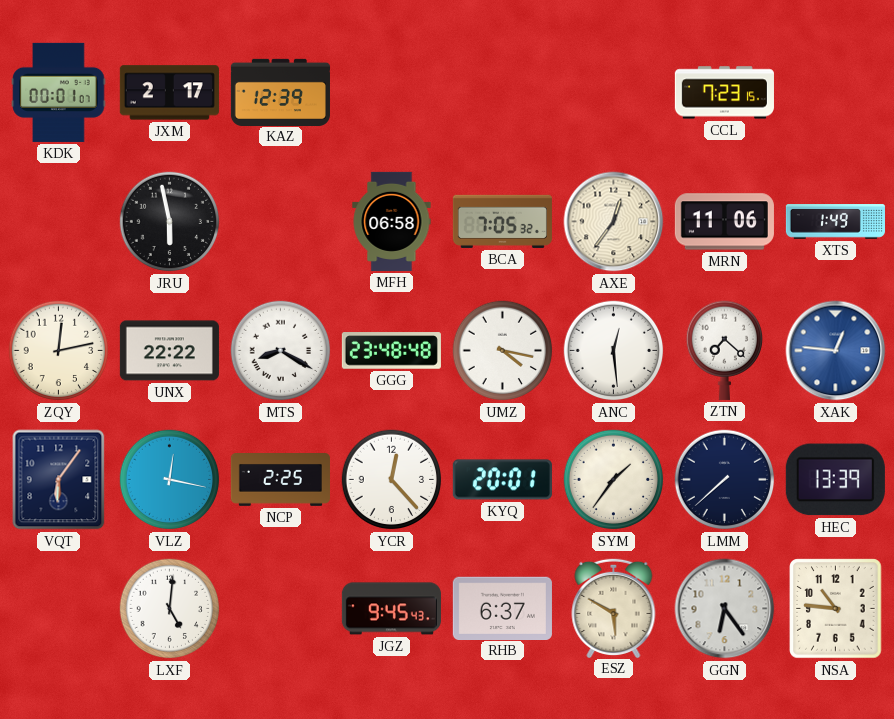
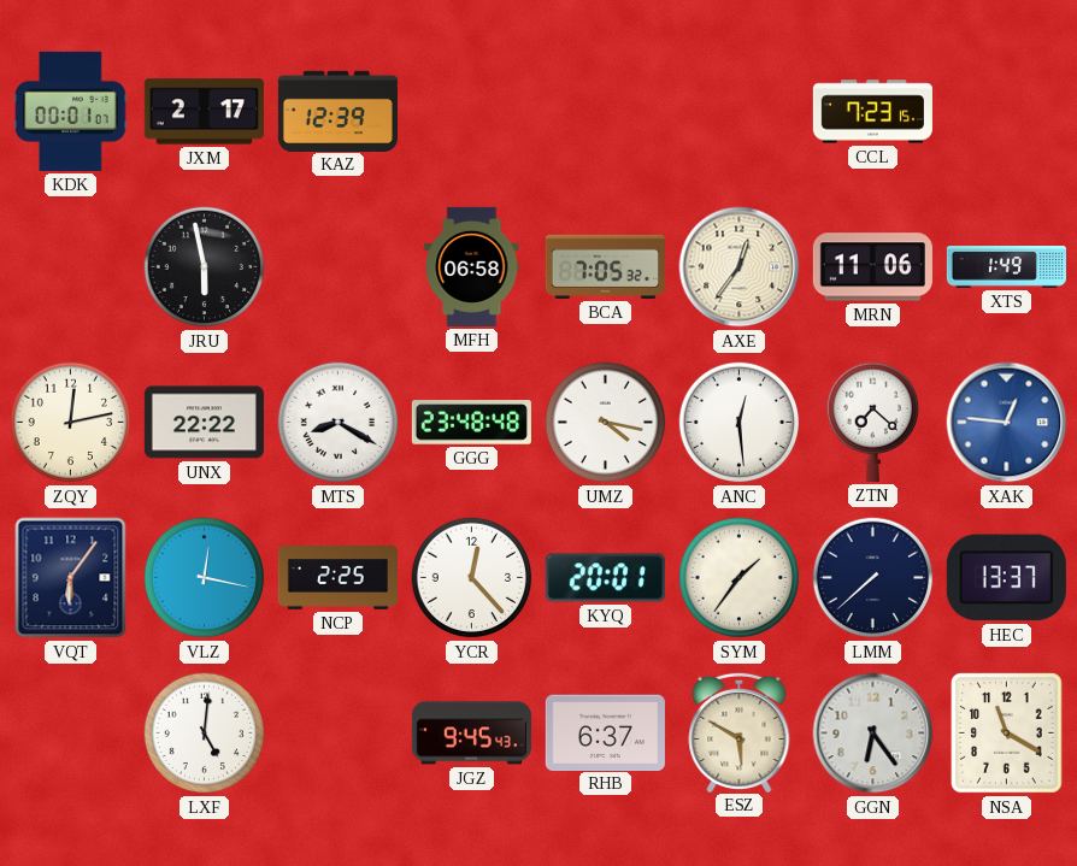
HEC: 13:39 -> 13:37
NSA: 10:46 -> 11:20
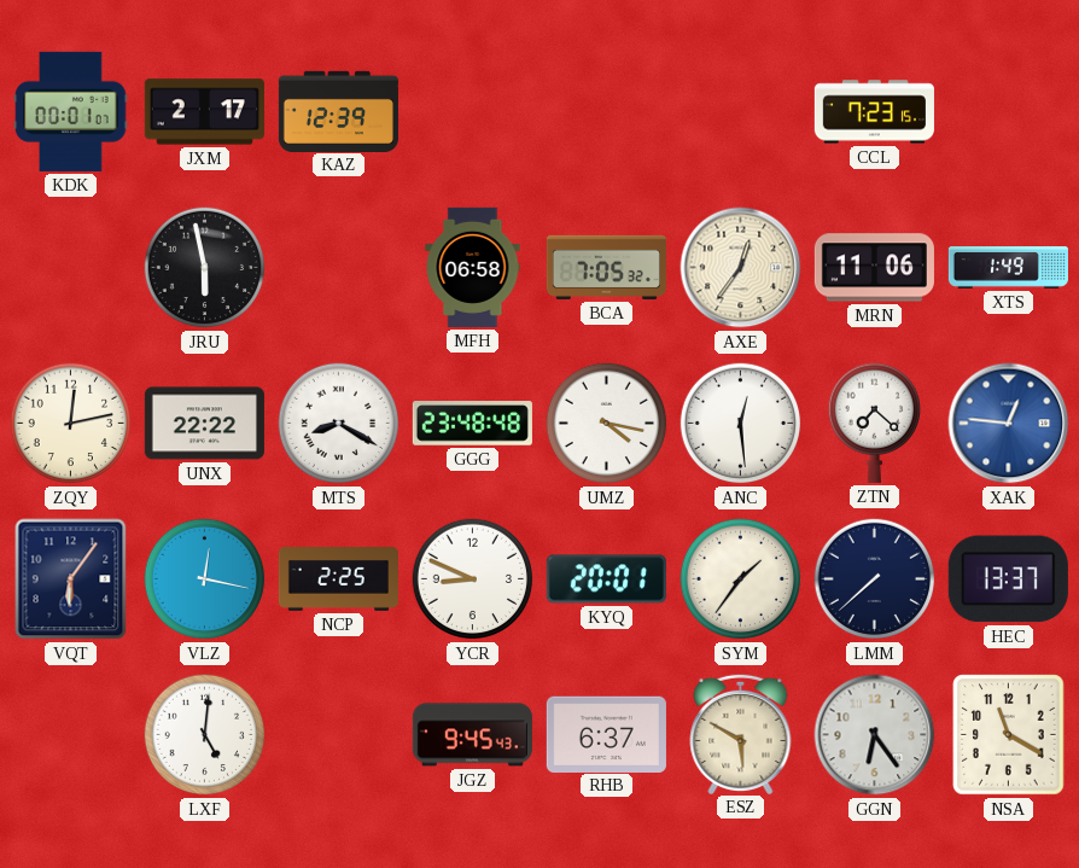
YCR: 12:23 -> 8:49
